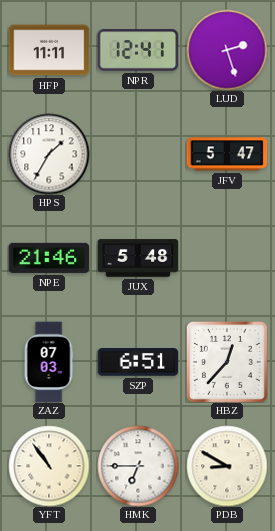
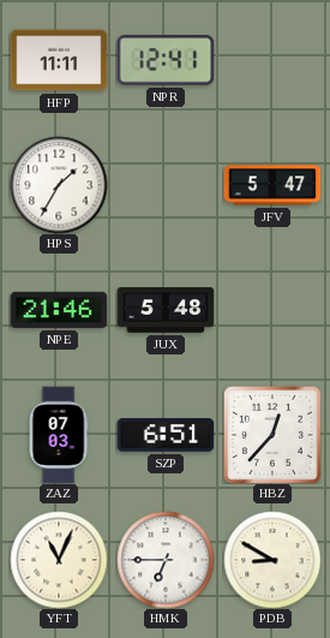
LUD: 2:27 -> none
YFT: 10:54 -> 11:04
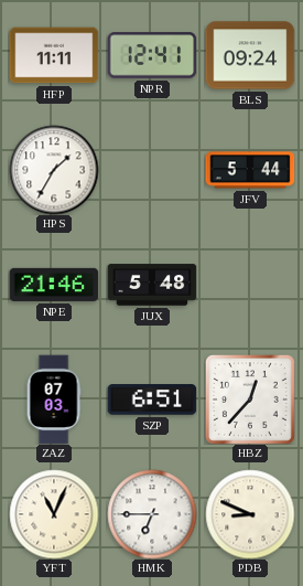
BLS: none -> 09:24
JFV: 5:47 -> 5:44
PDB: 8:50 -> 8:49
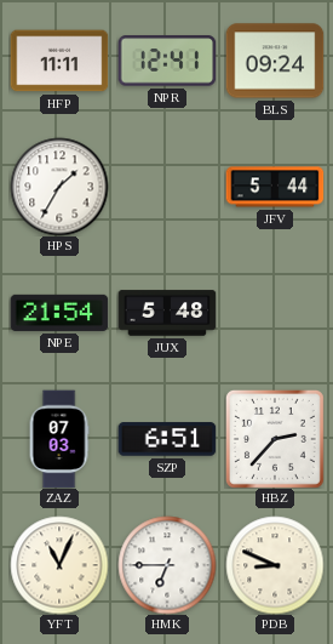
NPE: 21:46 -> 21:54
HBZ: 12:37 -> 2:37
